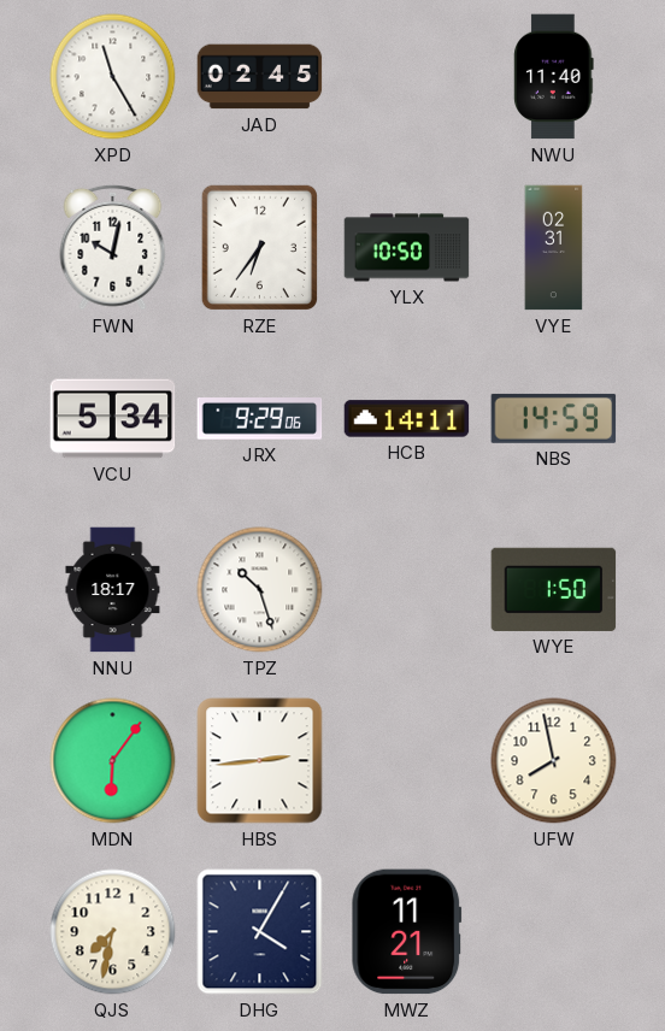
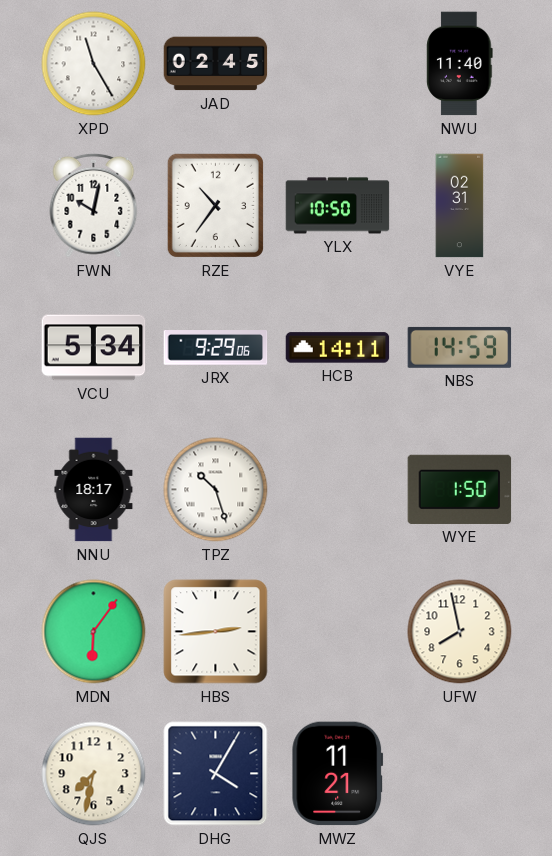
RZE: 6:36 -> 10:36
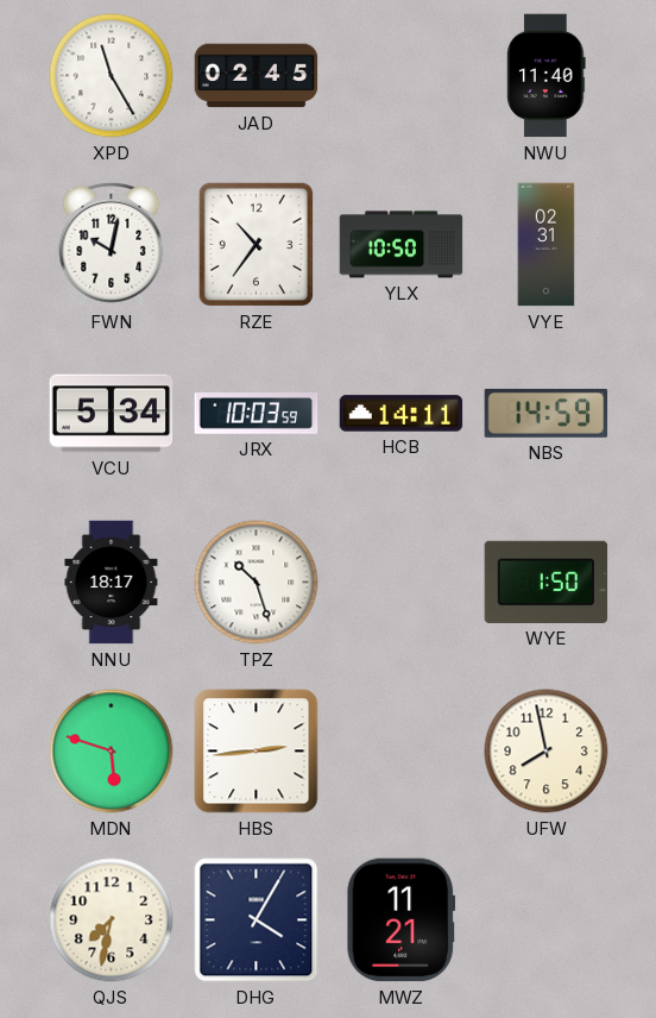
JRX: 9:29 -> 10:03
MDN: 6:06 -> 5:48
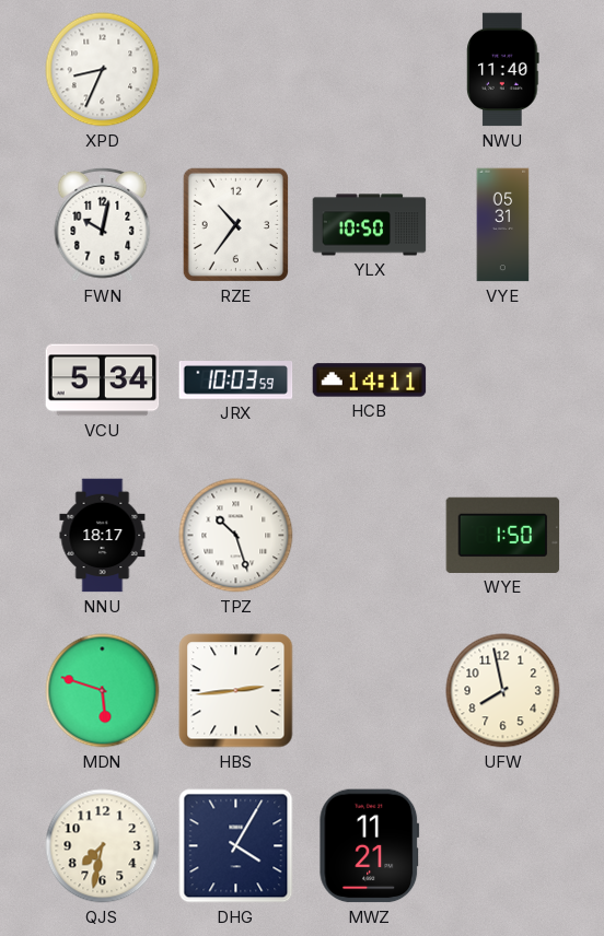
XPD: 11:25 -> 8:34
JAD: 02:45 -> none
VYE: 02:31 -> 05:31
NBS: 14:59 -> none
